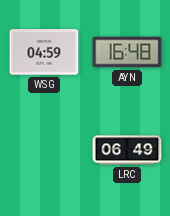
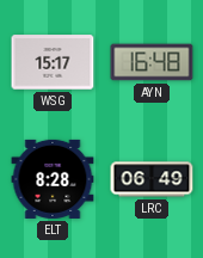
WSG: 04:59 -> 15:17
ELT: none -> 8:28
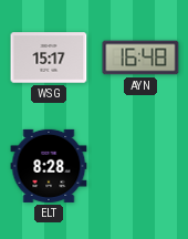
LRC: 06:49 -> none
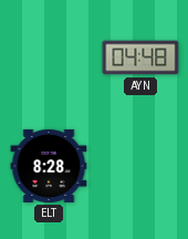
WSG: 15:17 -> none
AYN: 16:48 -> 04:48
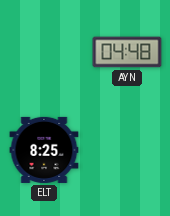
ELT: 8:28 -> 8:25
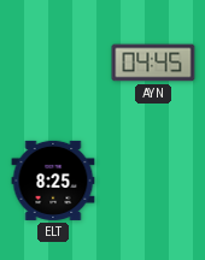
AYN: 04:48 -> 04:45
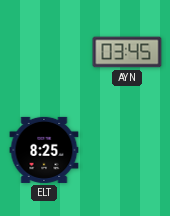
AYN: 04:45 -> 03:45
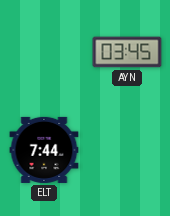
ELT: 8:25 -> 7:44
